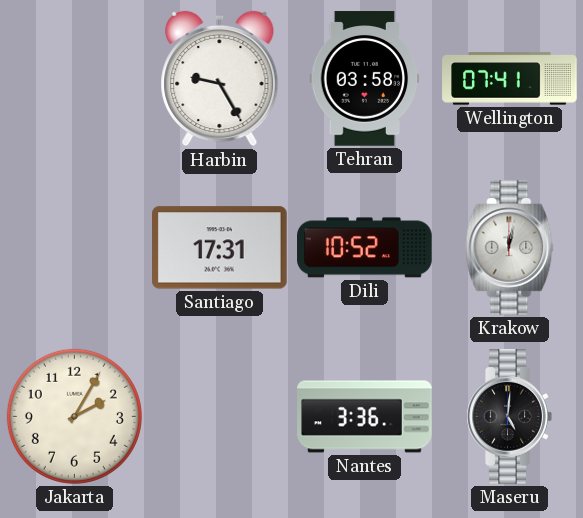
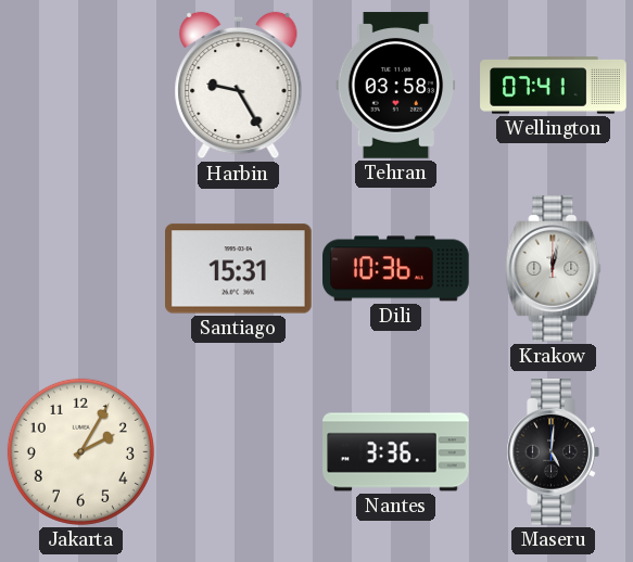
Santiago: 17:31 -> 15:31
Dili: 10:52 -> 10:36
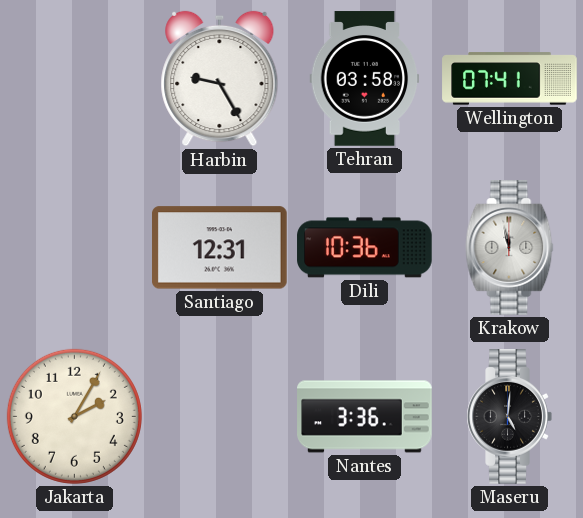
Santiago: 15:31 -> 12:31
Krakow: 12:02 -> 11:58
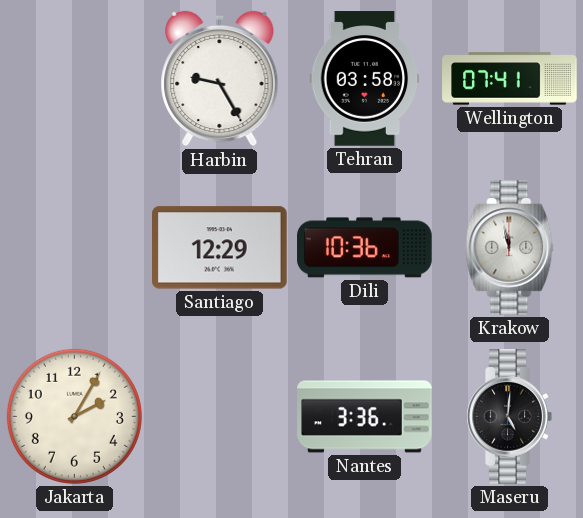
Santiago: 12:31 -> 12:29
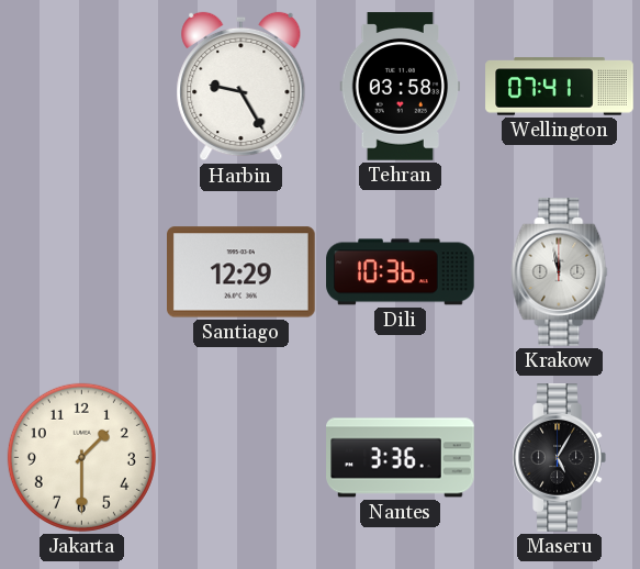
Jakarta: 2:05 -> 1:30
Maseru: 5:01 -> 5:05
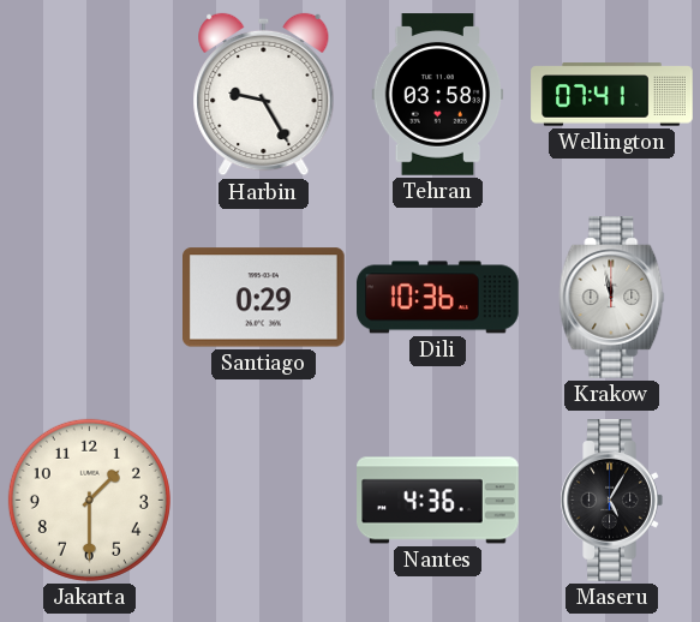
Santiago: 12:29 -> 0:29
Nantes: 3:36 -> 4:36
